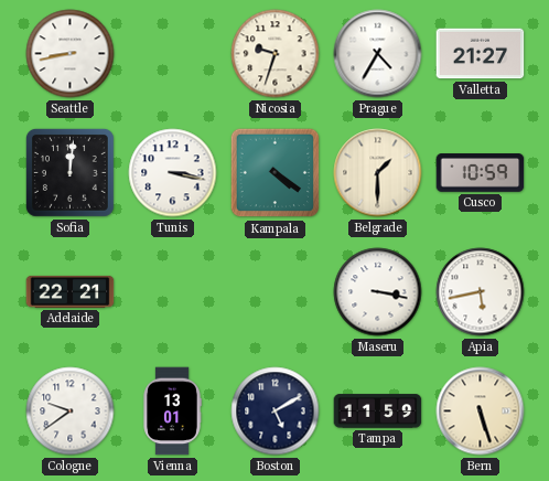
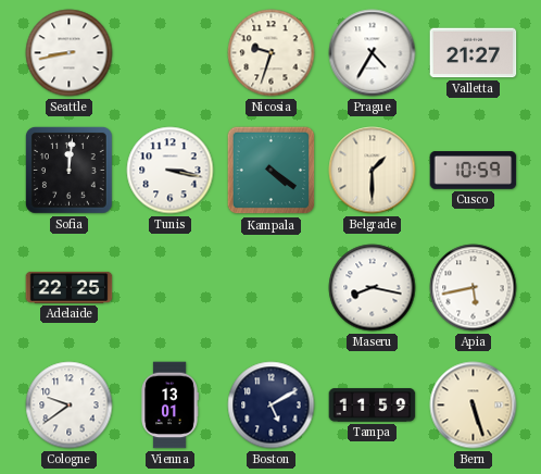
Adelaide: 22:21 -> 22:25
Maseru: 3:17 -> 8:17
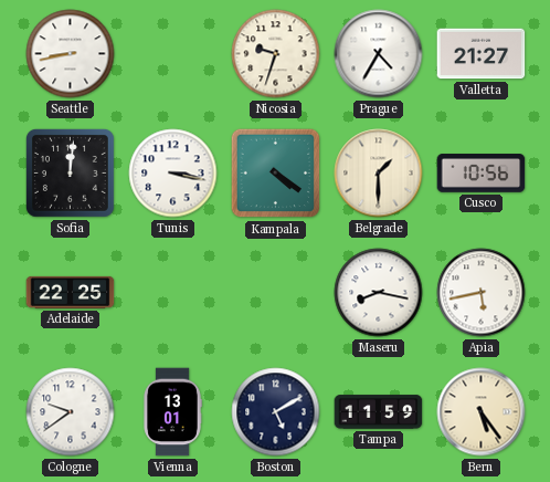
Cusco: 10:59 -> 10:56
Bern: 5:27 -> 5:24
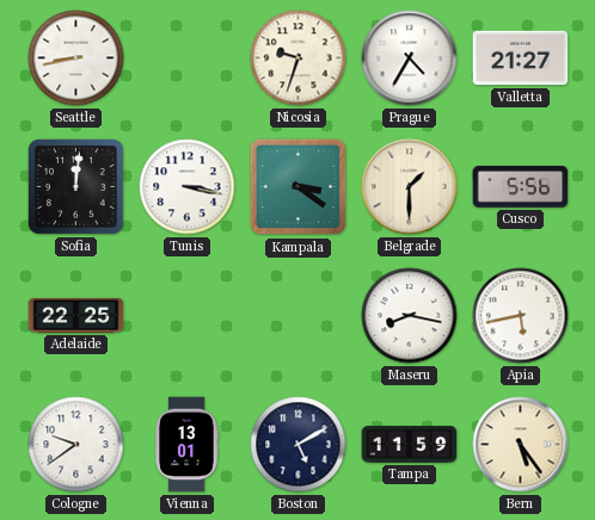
Kampala: 4:21 -> 3:21
Cusco: 10:56 -> 5:56
